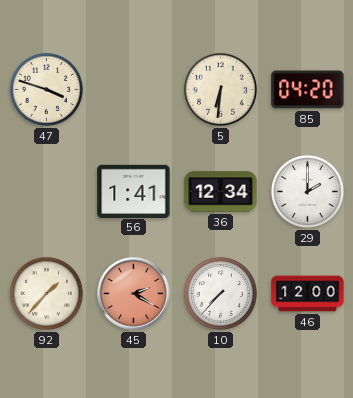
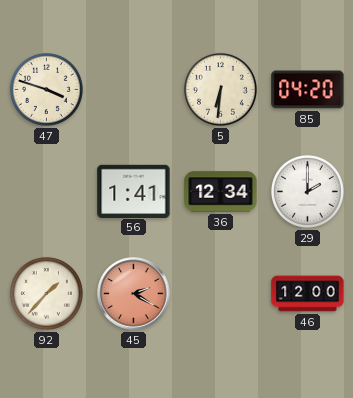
10: 7:37 -> none
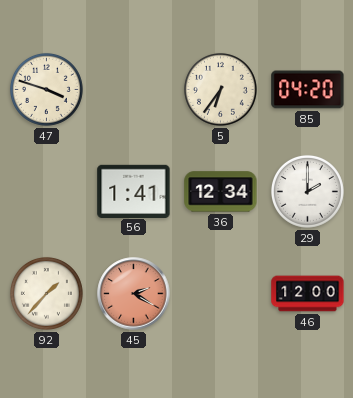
5: 6:31 -> 6:36
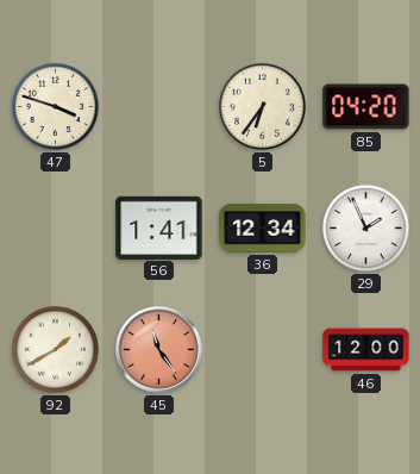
29: 2:00 -> 1:56
92: 1:37 -> 1:40
45: 2:20 -> 11:24
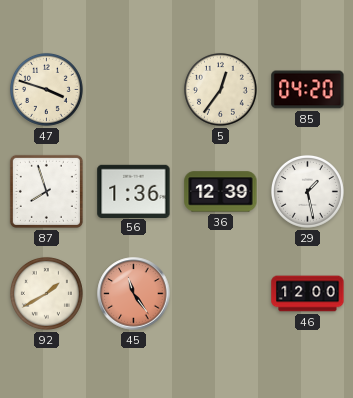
5: 6:36 -> 12:36
87: none -> 7:57
56: 1:41 -> 1:36
36: 12:34 -> 12:39
29: 1:56 -> 1:28
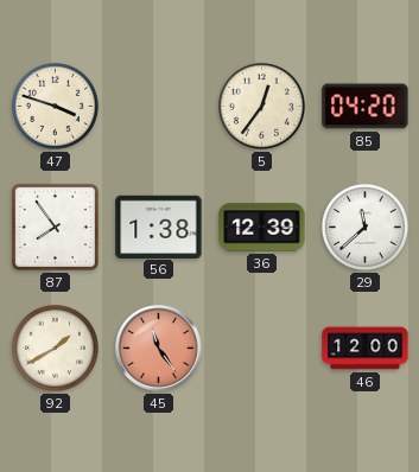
87: 7:57 -> 7:54
56: 1:36 -> 1:38
29: 1:28 -> 11:38
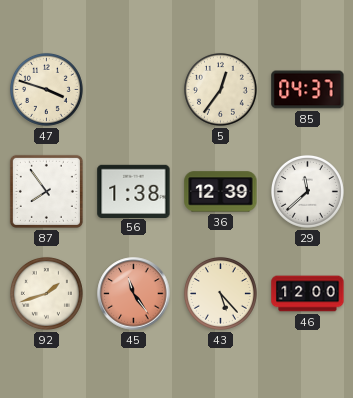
85: 04:20 -> 04:37
92: 1:40 -> 1:42
43: none -> 5:23
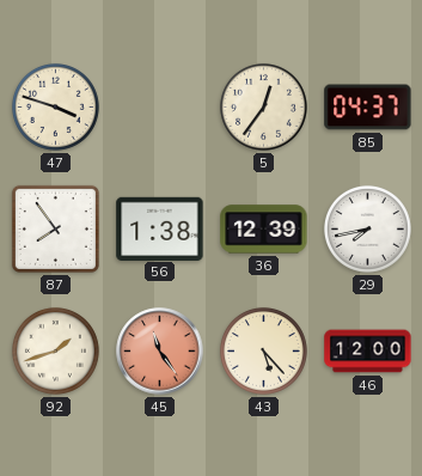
29: 11:38 -> 7:43
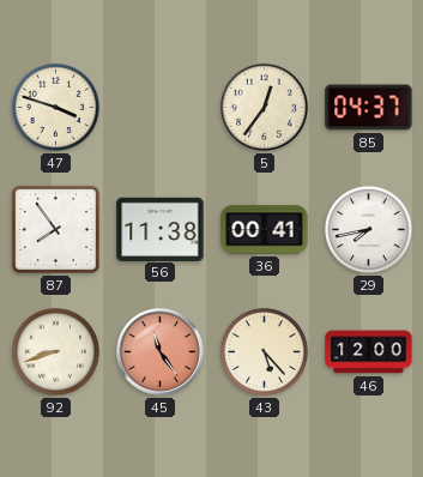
56: 1:38 -> 11:38
36: 12:39 -> 00:41
92: 1:42 -> 8:42
